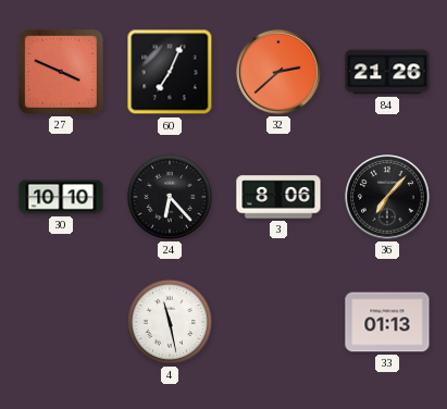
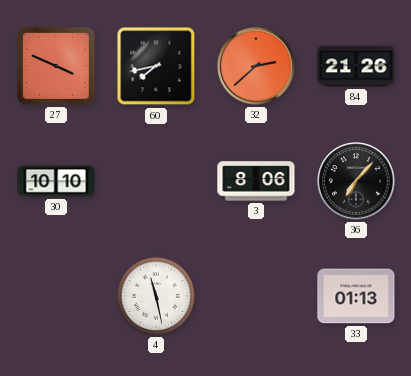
60: 7:04 -> 7:43
24: 6:23 -> none
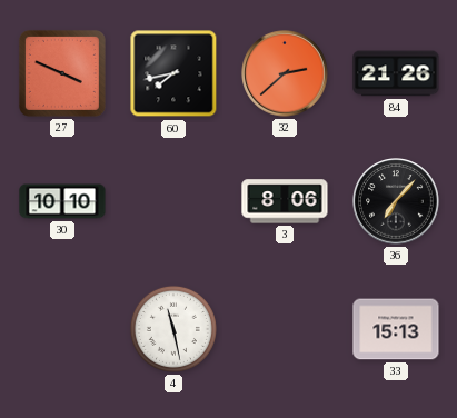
33: 01:13 -> 15:13
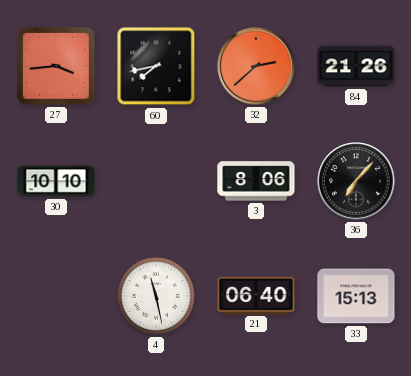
27: 3:49 -> 3:44
21: none -> 06:40
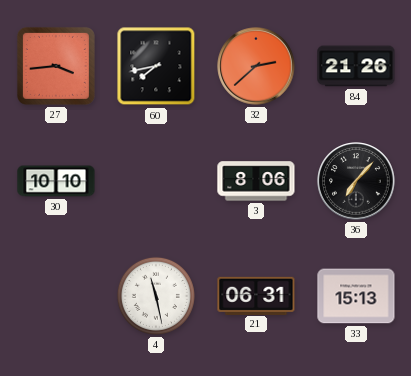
21: 06:40 -> 06:31
